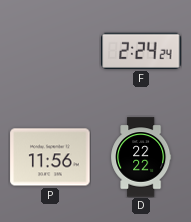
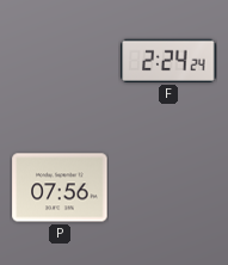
P: 11:56 -> 07:56
D: 22:22 -> none
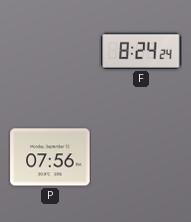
F: 2:24 -> 8:24
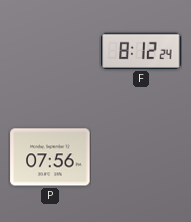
F: 8:24 -> 8:12
